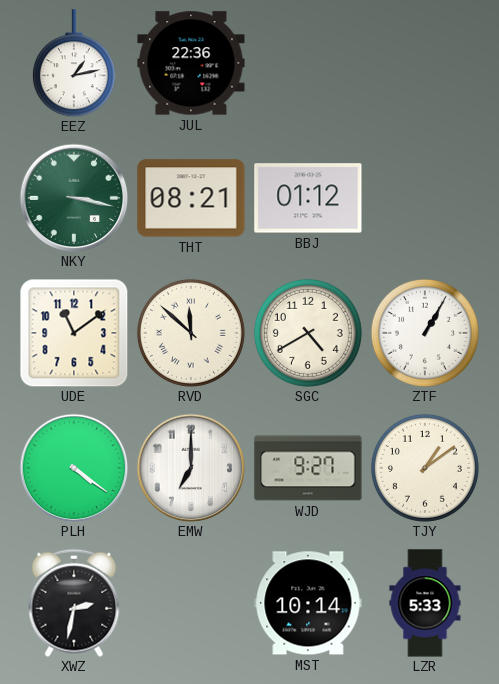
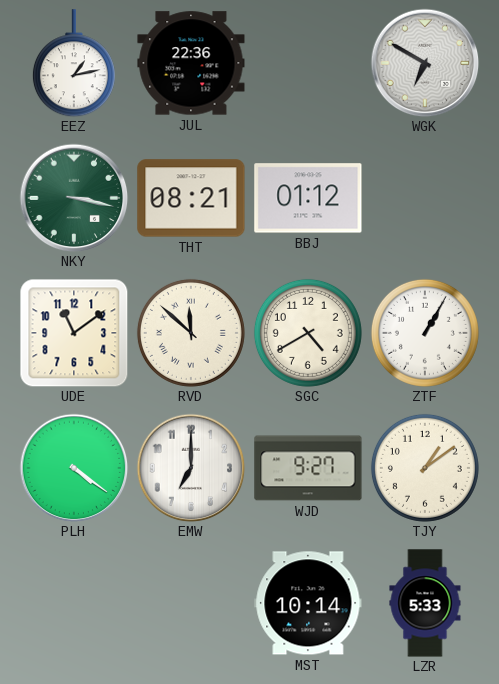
WGK: none -> 6:50
XWZ: 2:32 -> none
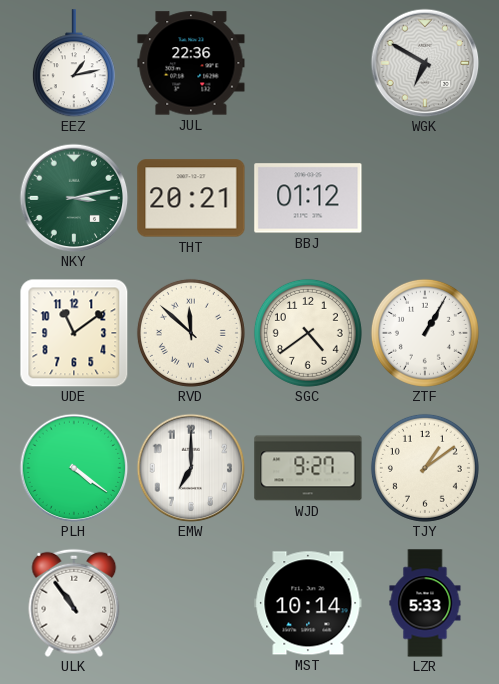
NKY: 3:17 -> 3:13
THT: 08:21 -> 20:21
SGC: 4:40 -> 4:39
ULK: none -> 10:54
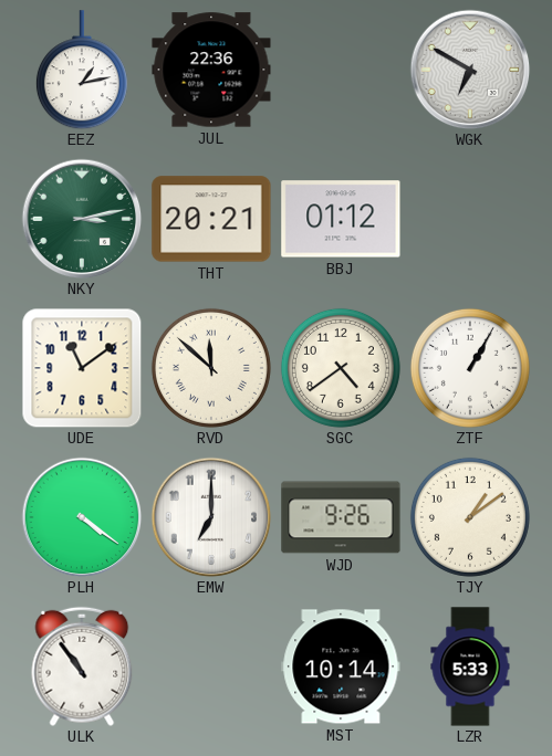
WJD: 9:27 -> 9:26
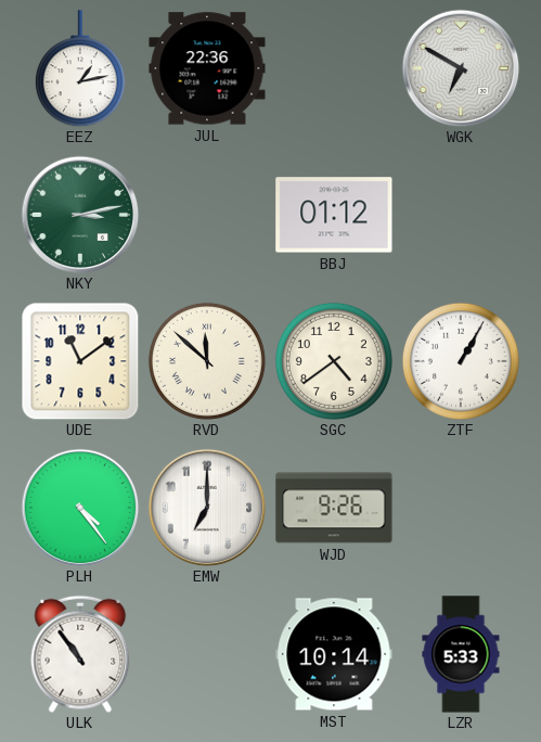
THT: 20:21 -> none
PLH: 4:21 -> 4:24
TJY: 1:09 -> none
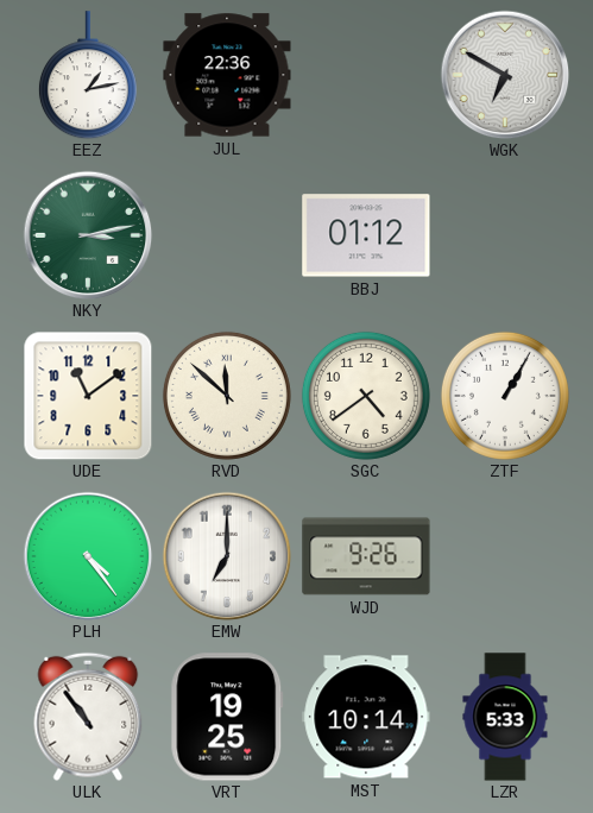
VRT: none -> 19:25
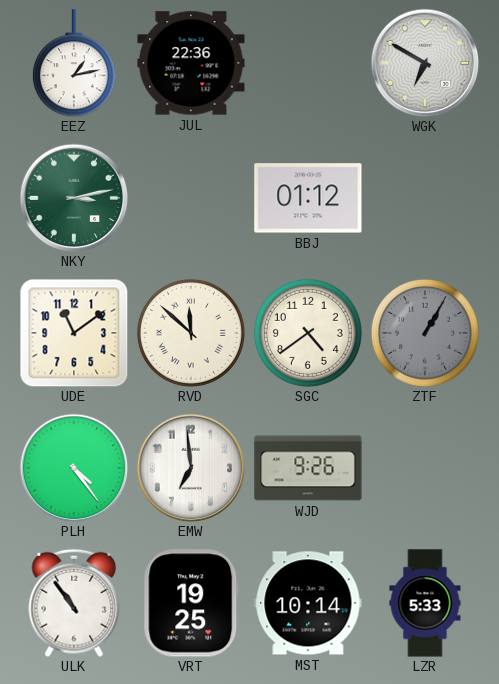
ZTF dial: white -> grey
EMW: 7:00 -> 6:59
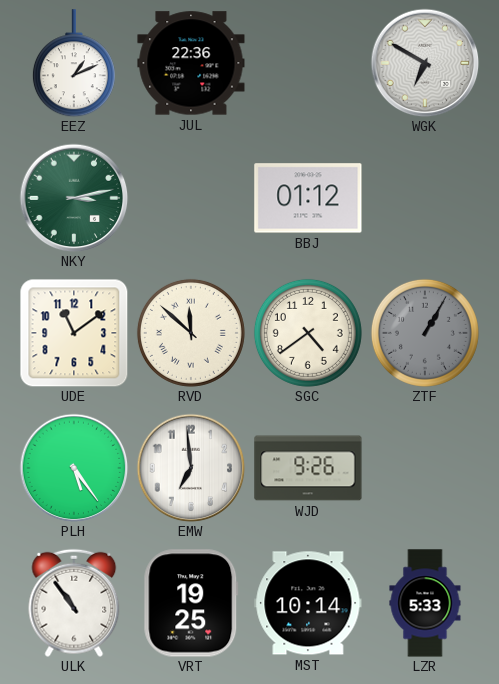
EEZ: 1:13 -> 1:11
PLH: 4:24 -> 5:24
